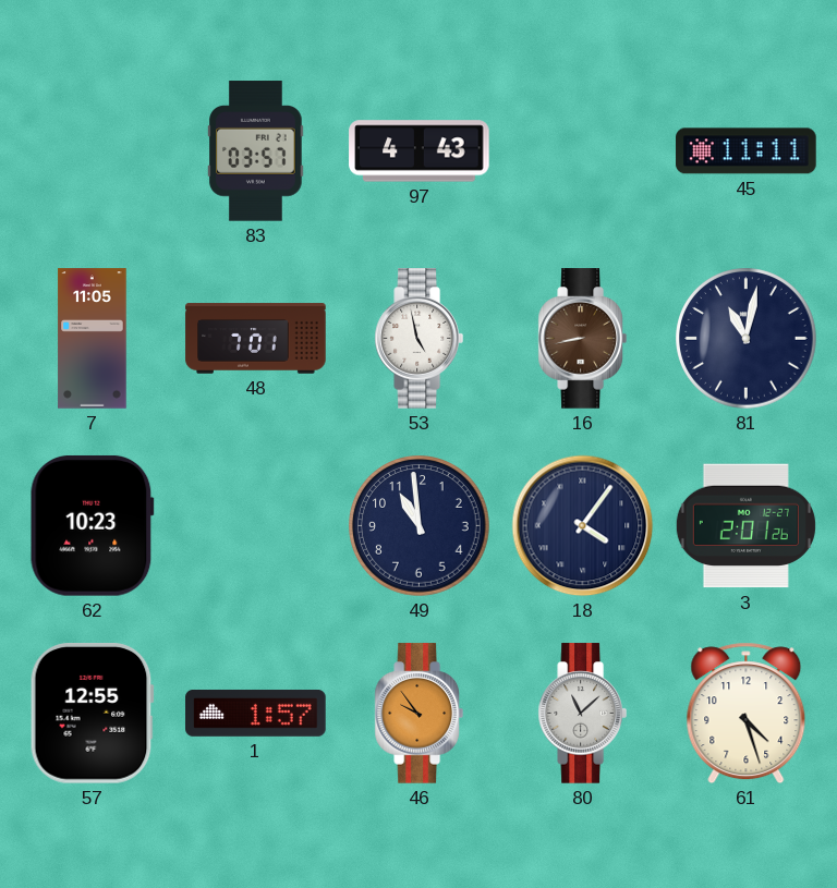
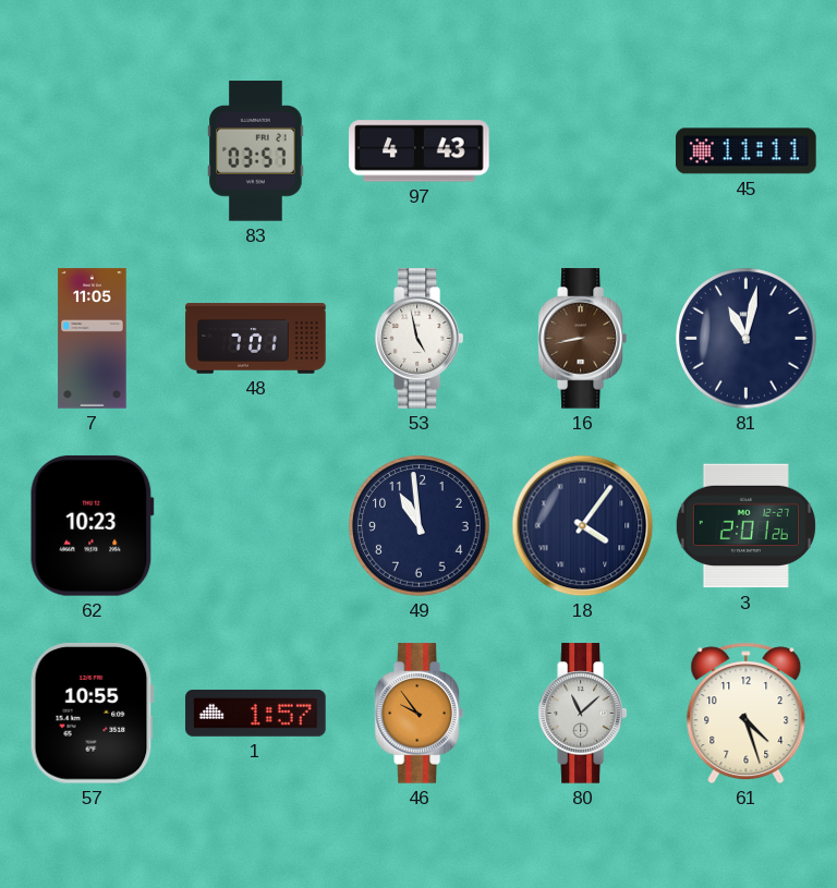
57: 12:55 -> 10:55
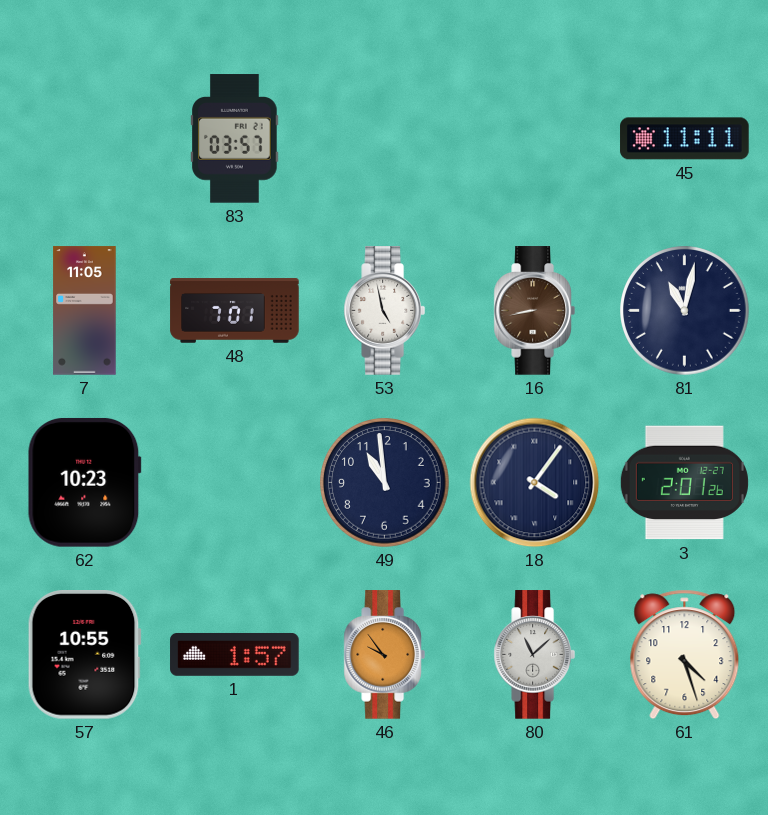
97: 4:43 -> none
